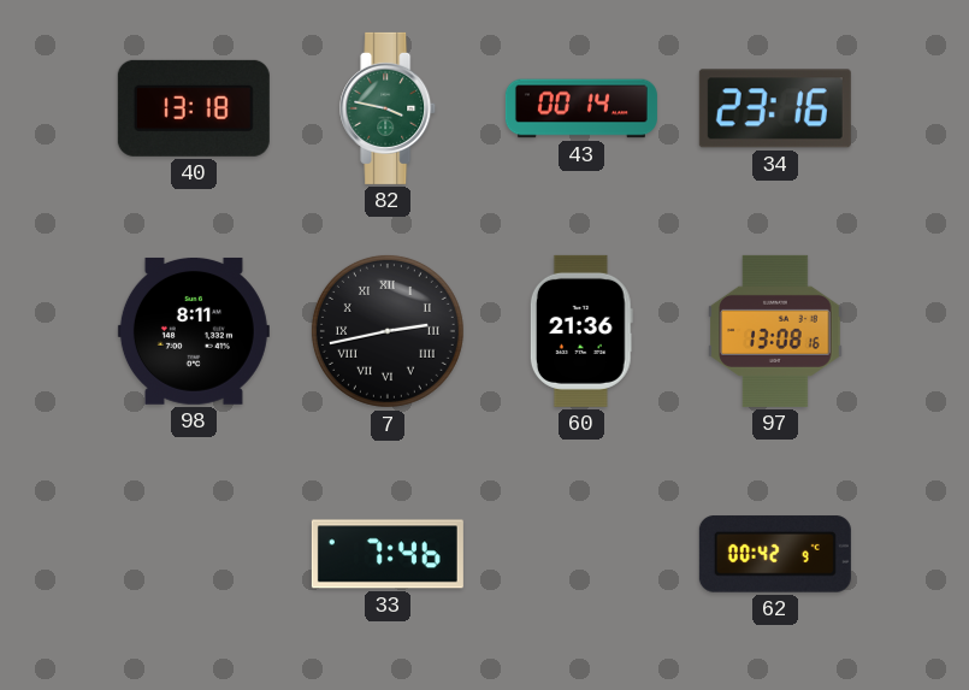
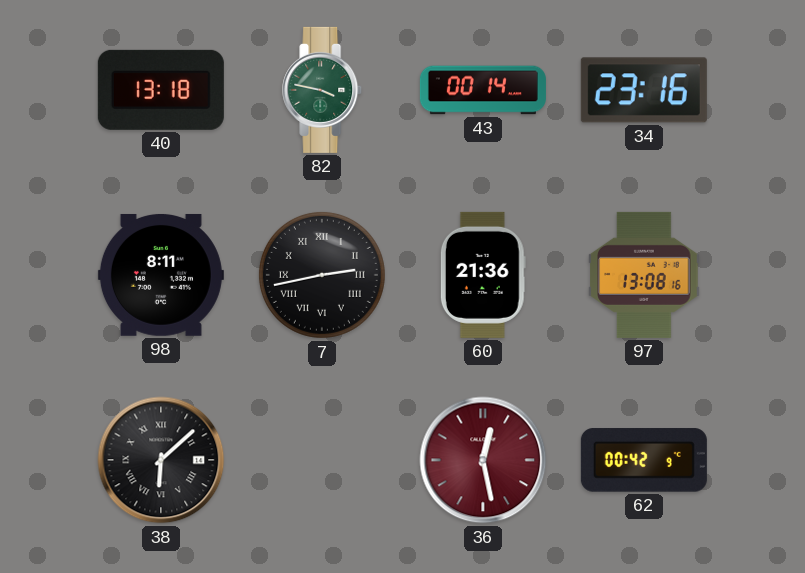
38: none -> 6:08
33: 7:46 -> none
36: none -> 12:28
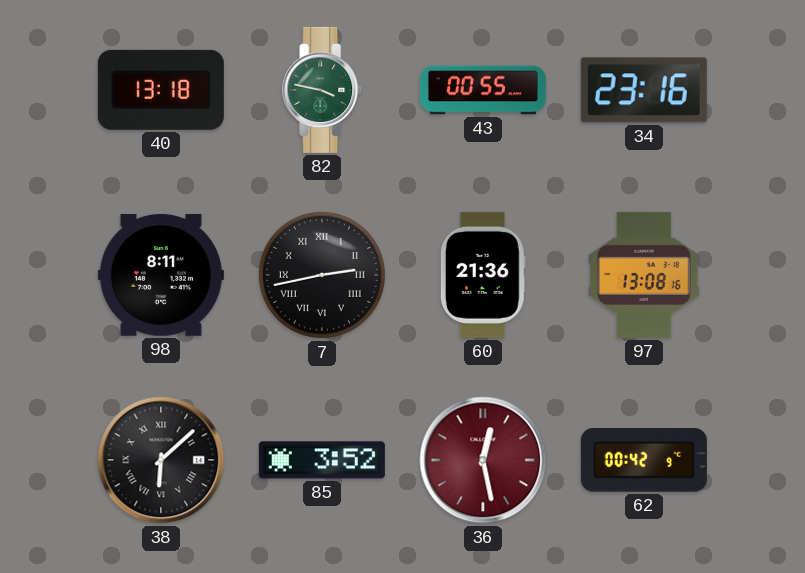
43: 00:14 -> 00:55
85: none -> 3:52
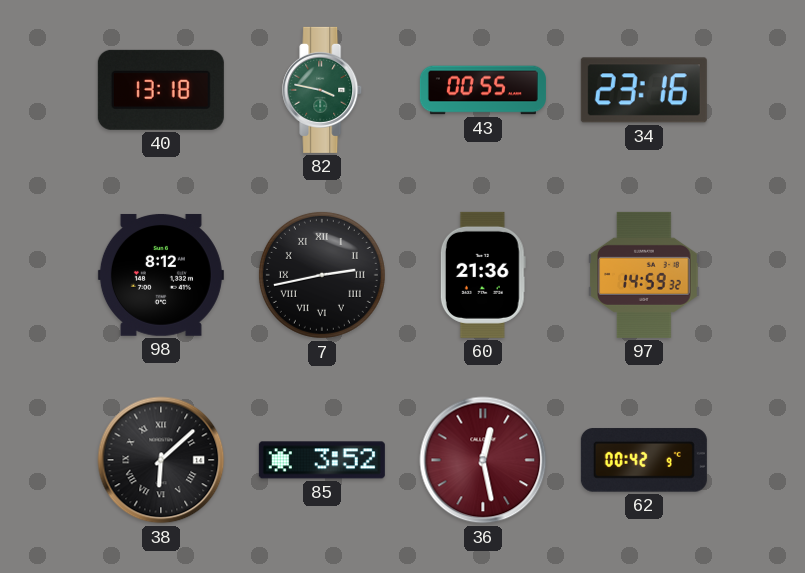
98: 8:11 -> 8:12
97: 13:08 -> 14:59
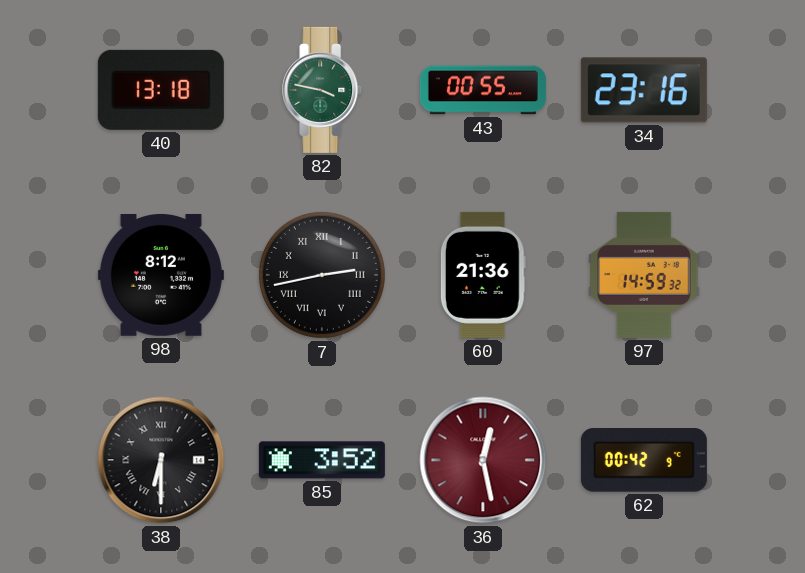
38: 6:08 -> 6:30
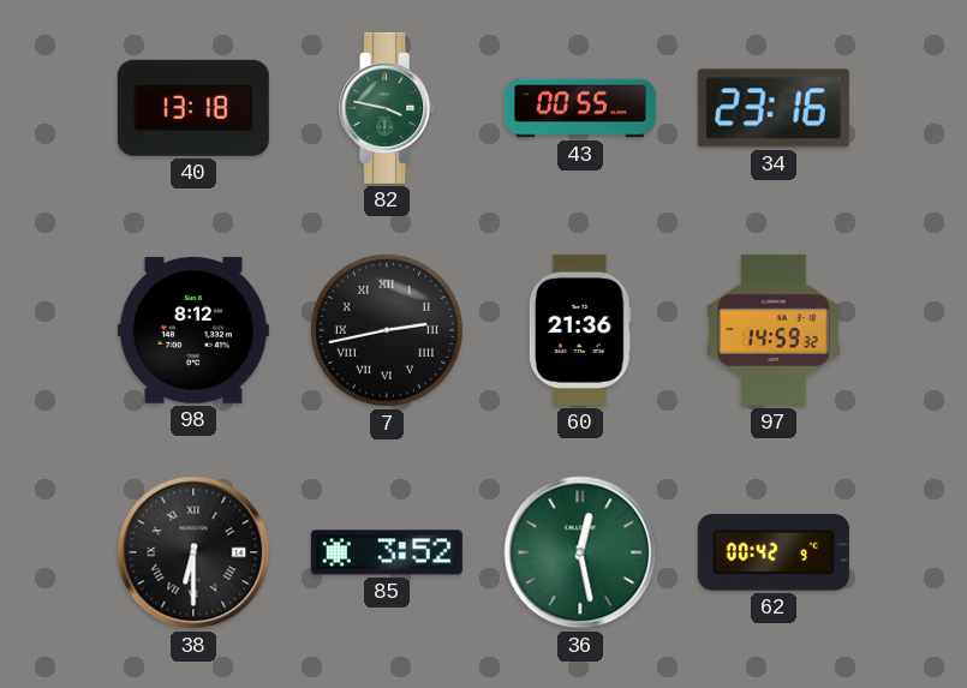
36 dial: burgundy -> green
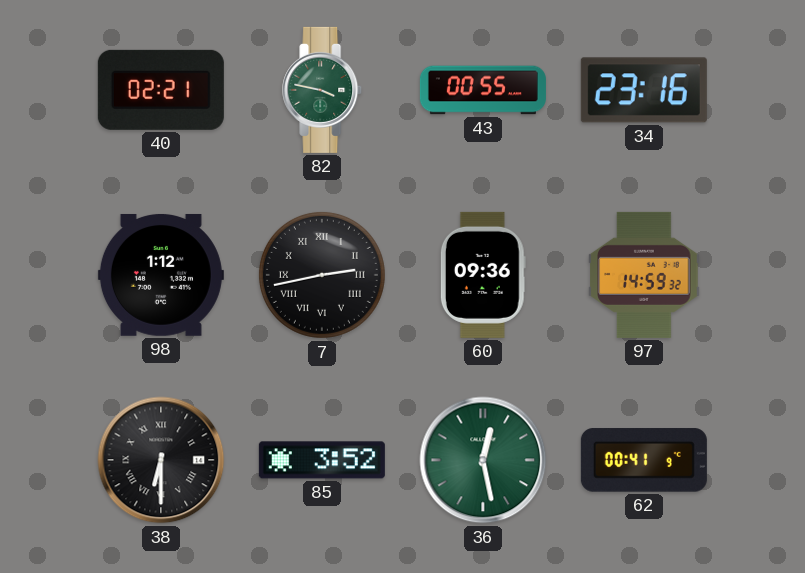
40: 13:18 -> 02:21
98: 8:12 -> 1:12
60: 21:36 -> 09:36
62: 00:42 -> 00:41
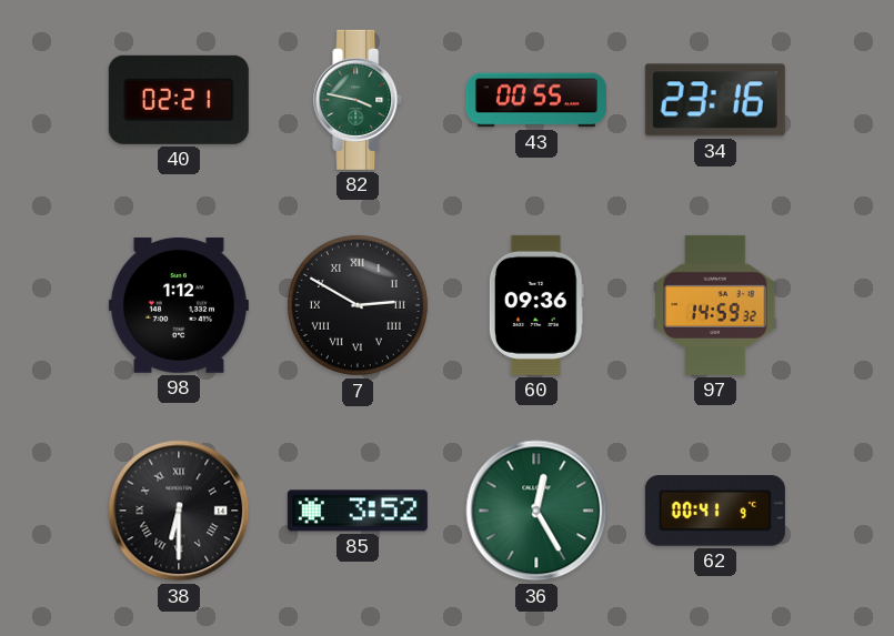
7: 2:43 -> 2:50
36: 12:28 -> 12:25
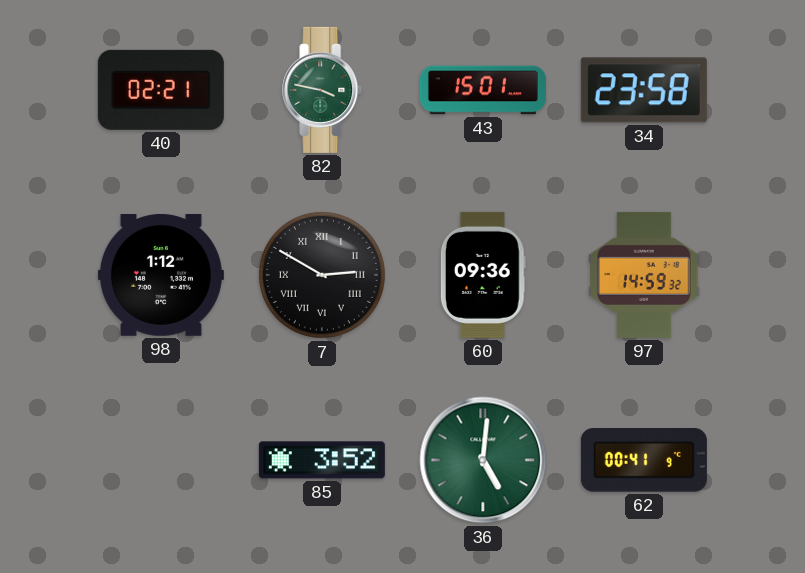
43: 00:55 -> 15:01
34: 23:16 -> 23:58
38: 6:30 -> none
36: 12:25 -> 5:01
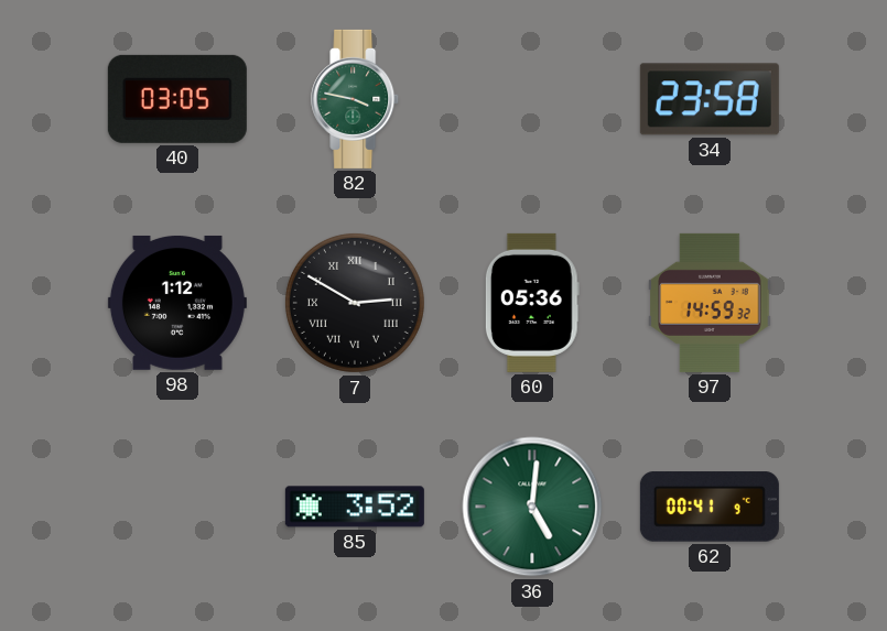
40: 02:21 -> 03:05
43: 15:01 -> none
60: 09:36 -> 05:36
